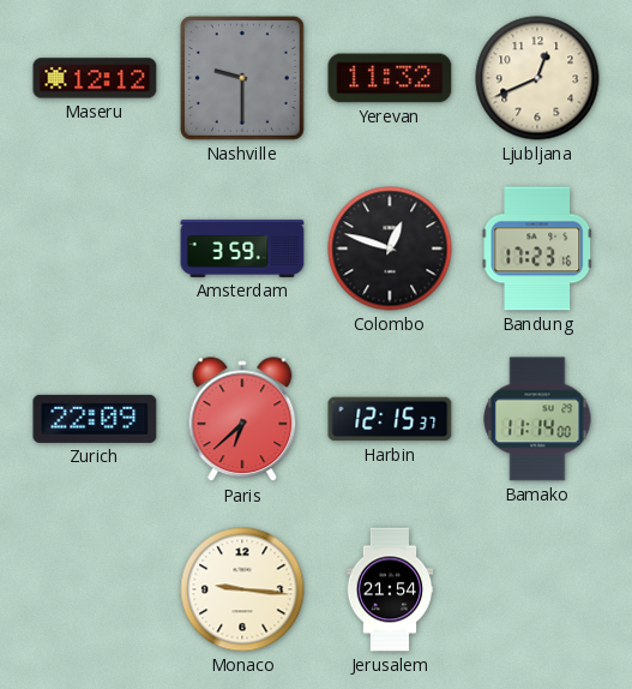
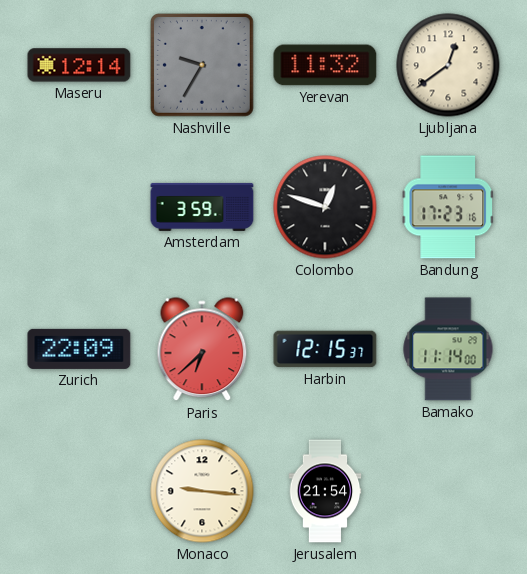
Maseru: 12:12 -> 12:14
Nashville: 9:30 -> 9:35
Ljubljana: 12:41 -> 12:39
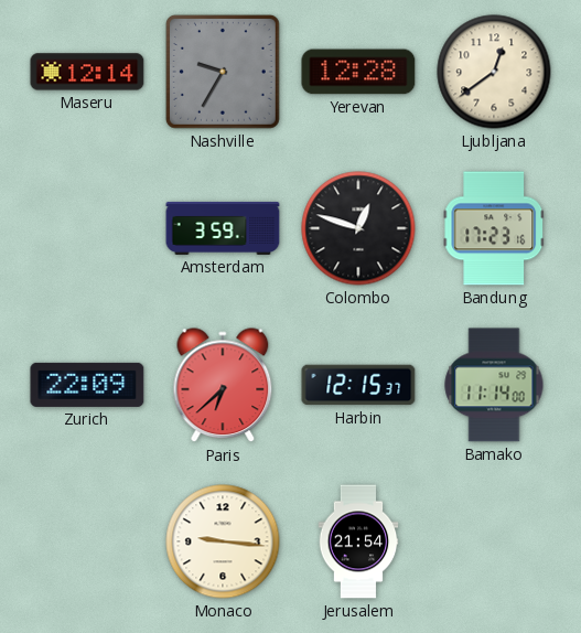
Yerevan: 11:32 -> 12:28
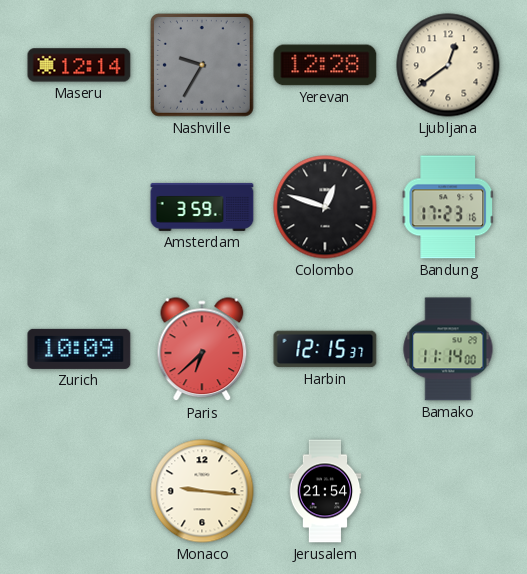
Zurich: 22:09 -> 10:09
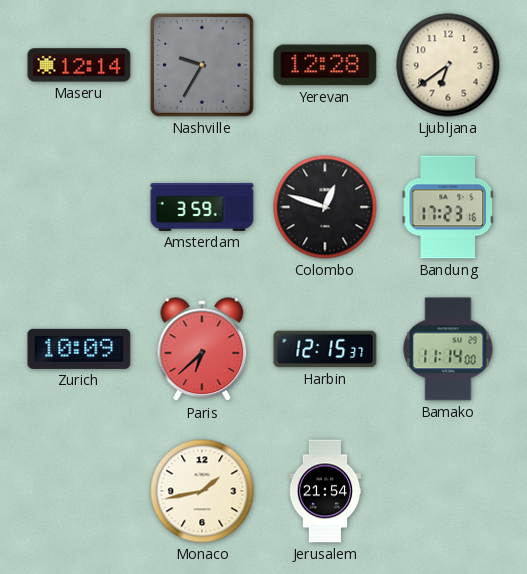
Ljubljana: 12:39 -> 6:39
Monaco: 9:16 -> 1:43
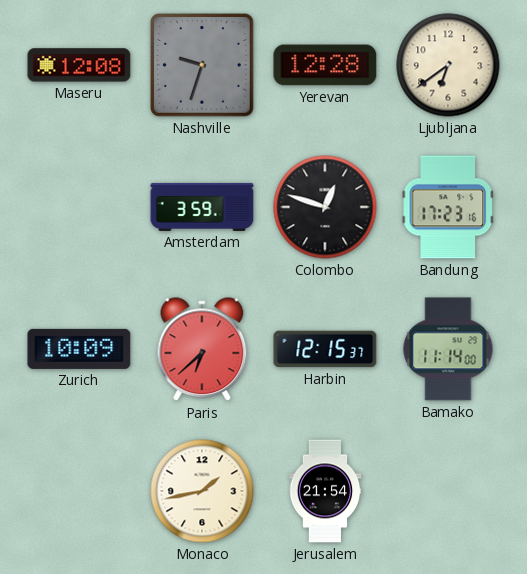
Maseru: 12:14 -> 12:08
Nashville: 9:35 -> 9:33
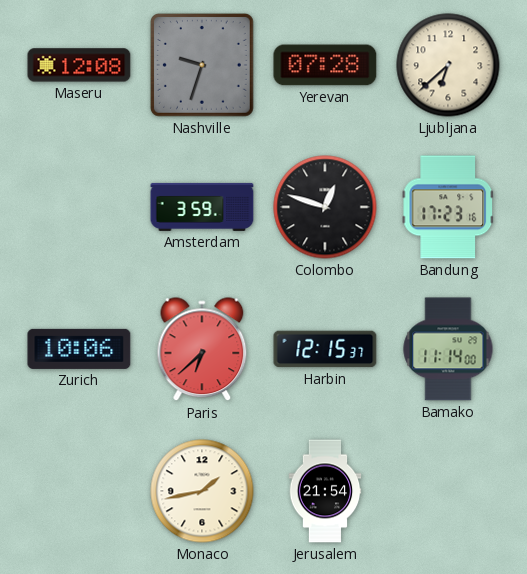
Yerevan: 12:28 -> 07:28
Ljubljana: 6:39 -> 6:38
Zurich: 10:09 -> 10:06
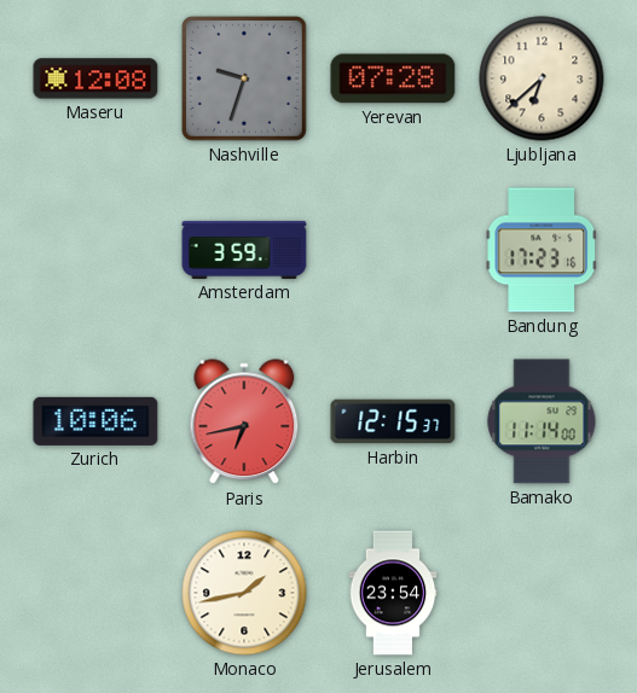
Colombo: 12:48 -> none
Paris: 6:38 -> 6:43
Jerusalem: 21:54 -> 23:54
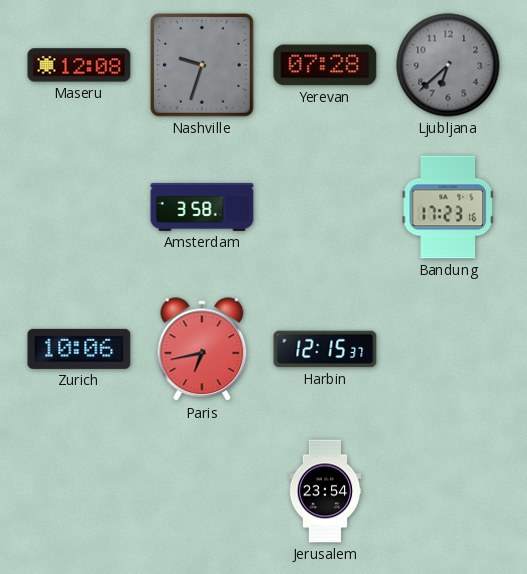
Ljubljana dial: cream -> grey
Amsterdam: 3:59 -> 3:58
Bamako: 11:14 -> none
Monaco: 1:43 -> none
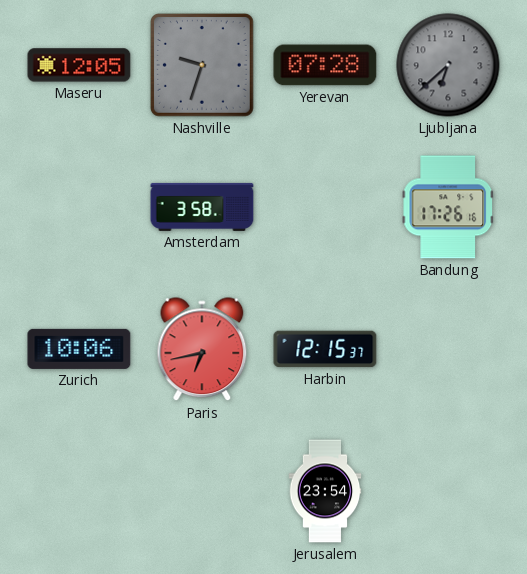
Maseru: 12:08 -> 12:05
Bandung: 17:23 -> 17:26
